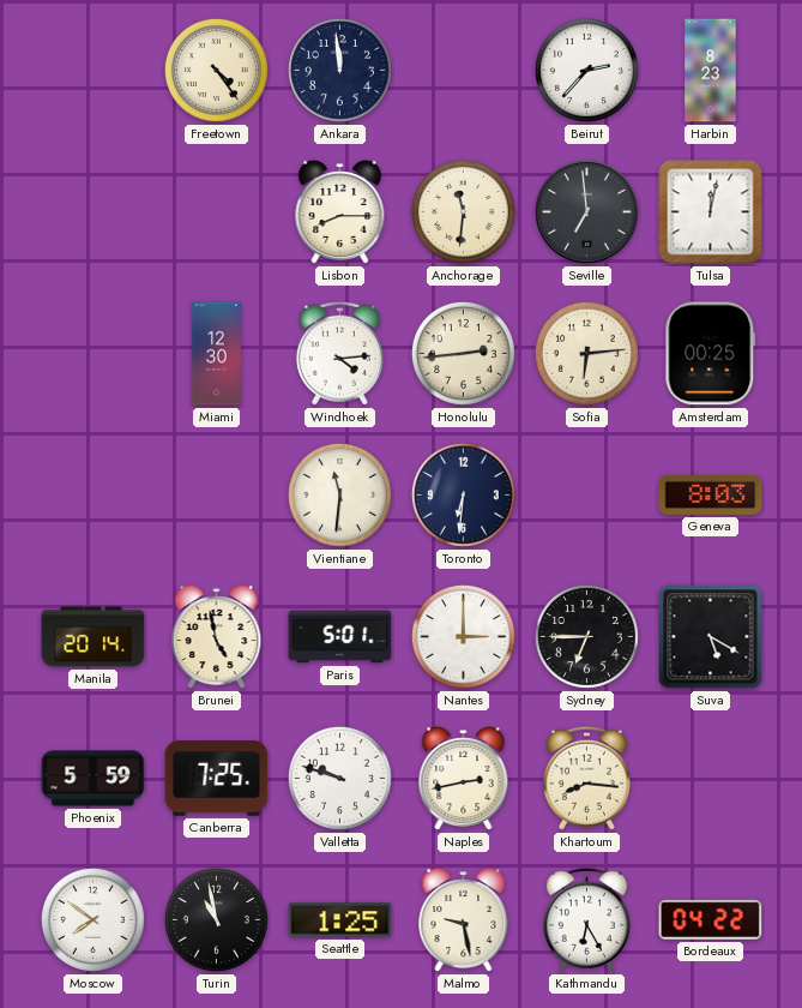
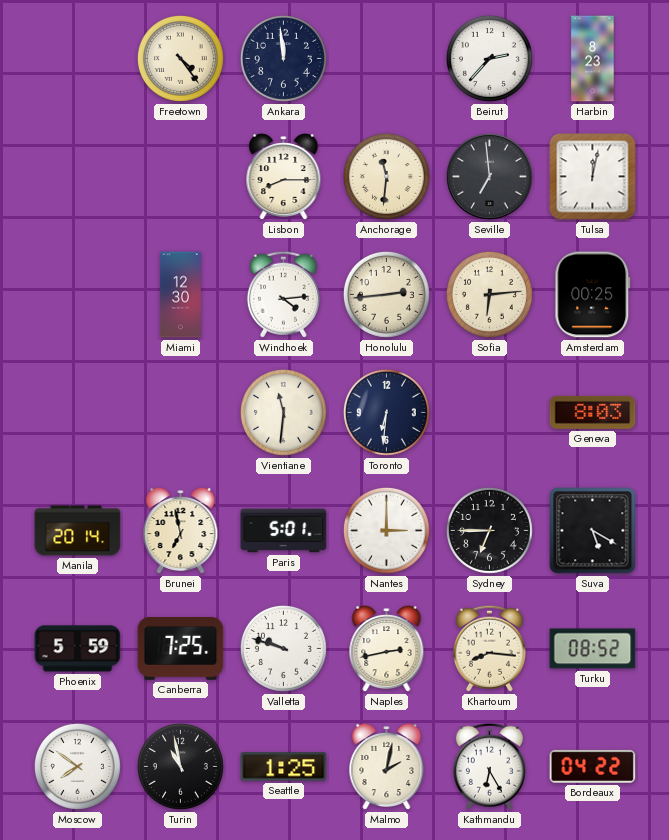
Brunei: 4:58 -> 6:58
Turku: none -> 08:52
Malmo: 9:28 -> 2:02
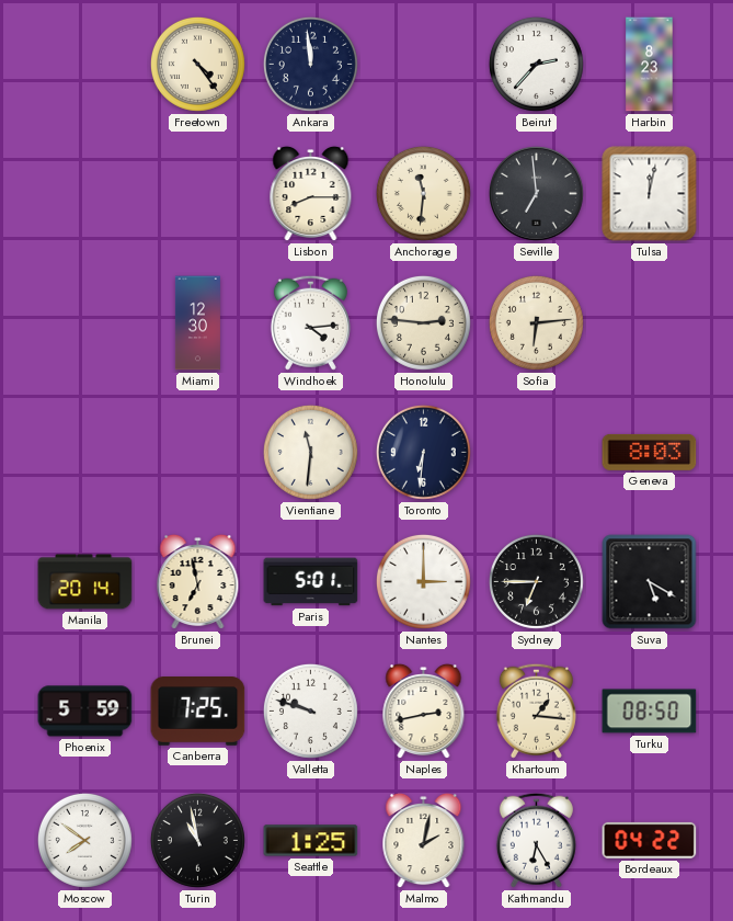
Honolulu: 2:44 -> 2:46
Amsterdam: 00:25 -> none
Khartoum: 8:16 -> 1:16
Turku: 08:52 -> 08:50
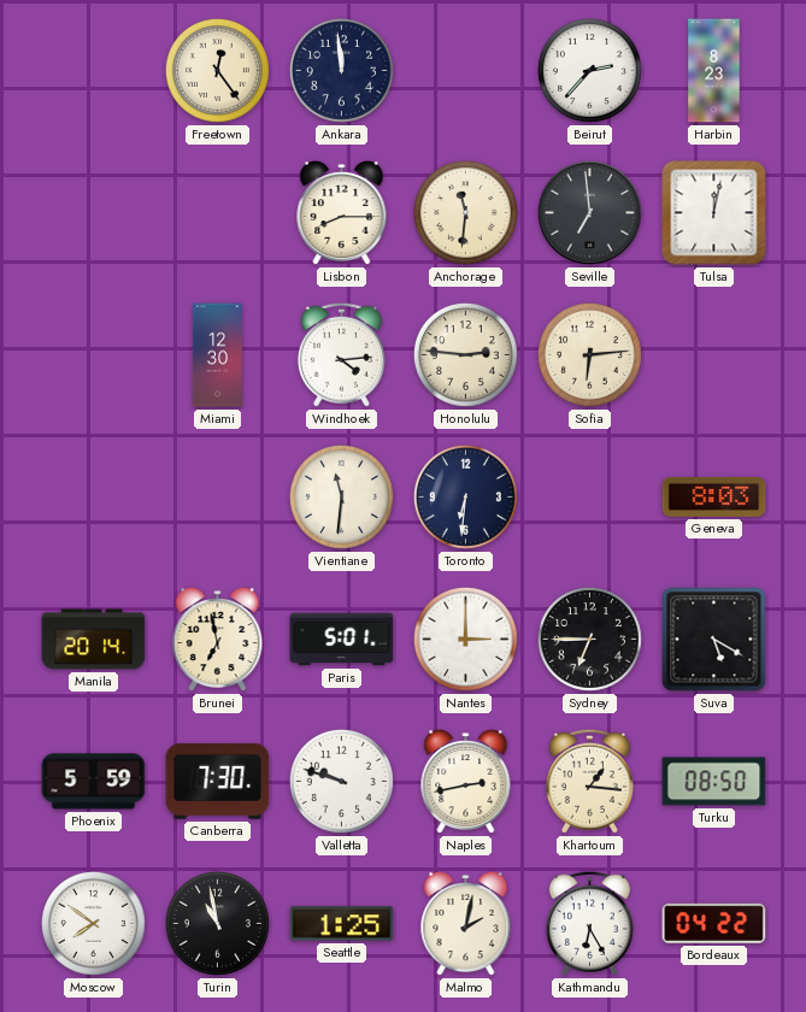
Freetown: 4:24 -> 12:24
Canberra: 7:25 -> 7:30
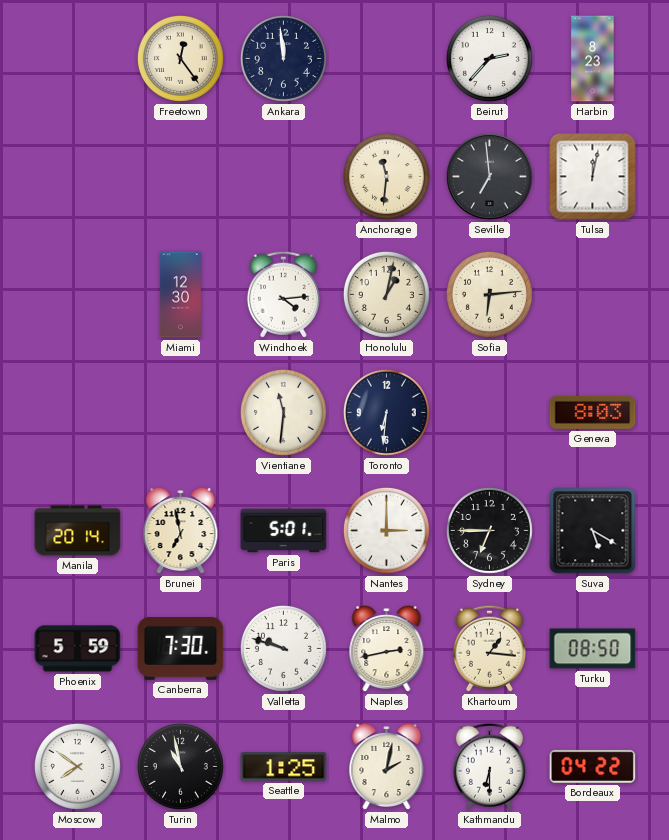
Lisbon: 8:15 -> none
Honolulu: 2:46 -> 1:02
Kathmandu: 6:25 -> 6:30
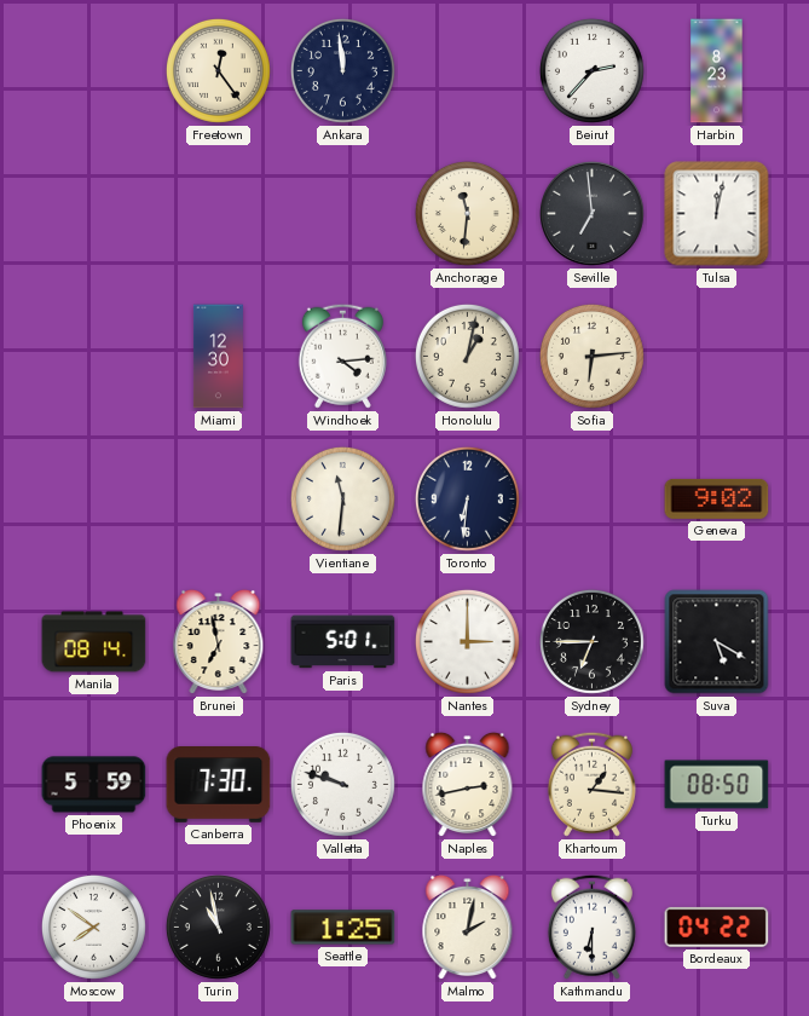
Geneva: 8:03 -> 9:02
Manila: 20:14 -> 08:14
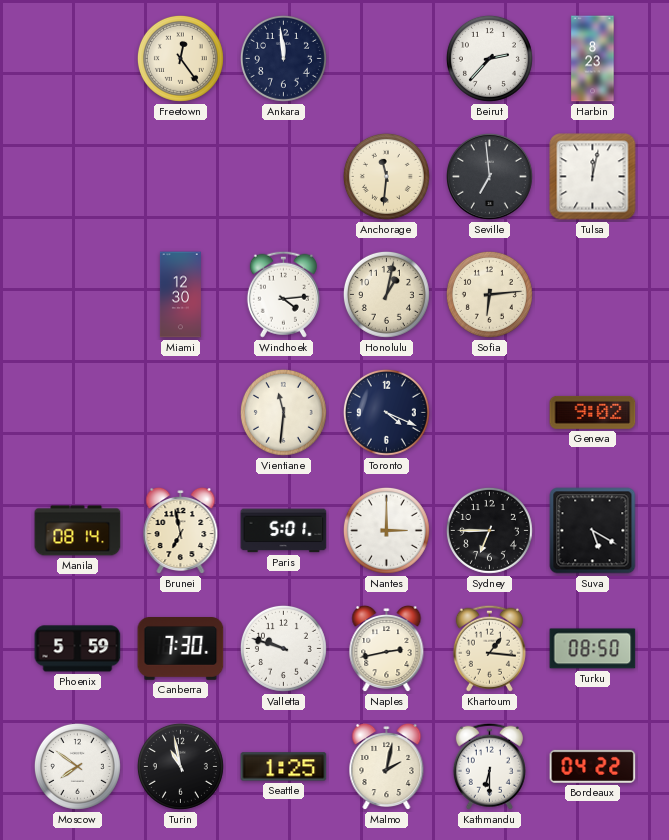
Toronto: 6:31 -> 4:19
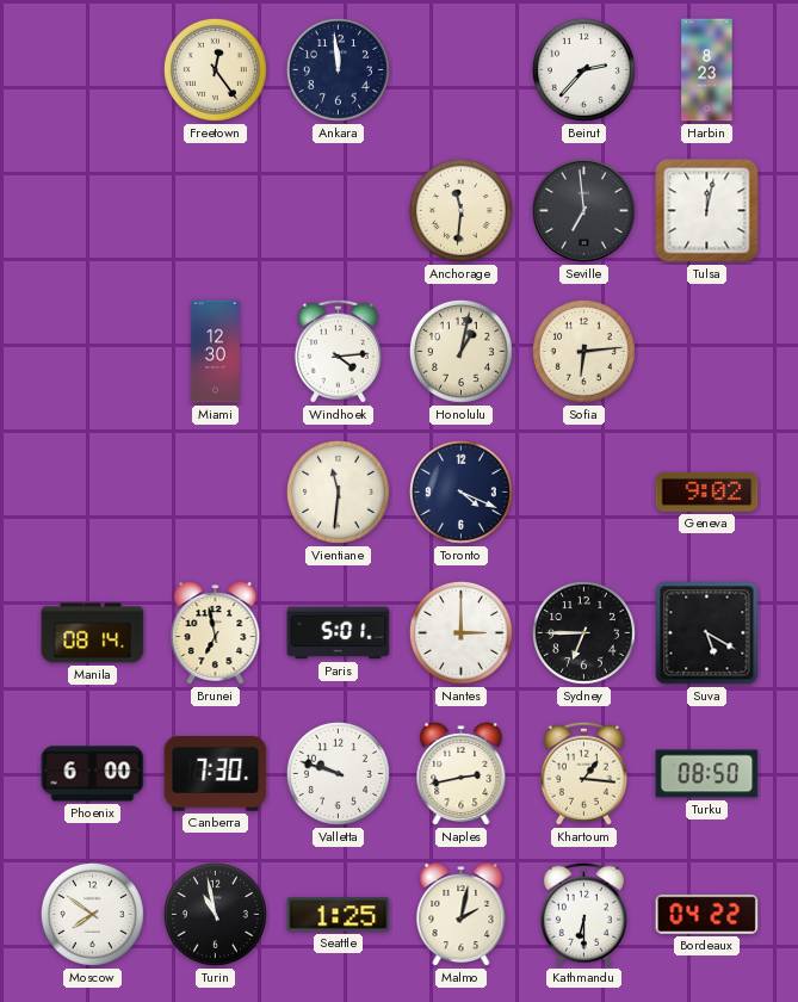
Phoenix: 5:59 -> 6:00
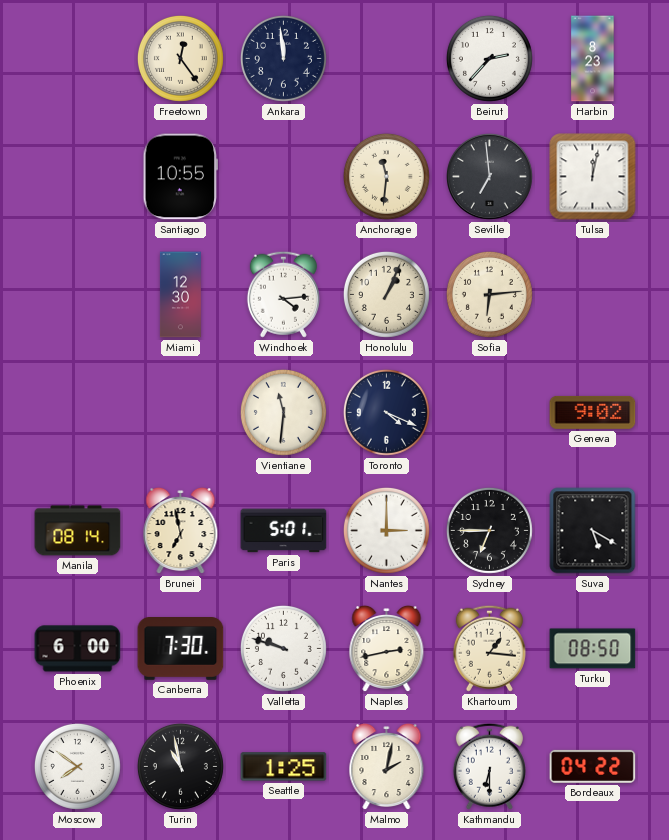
Santiago: none -> 10:55
Honolulu: 1:02 -> 1:04
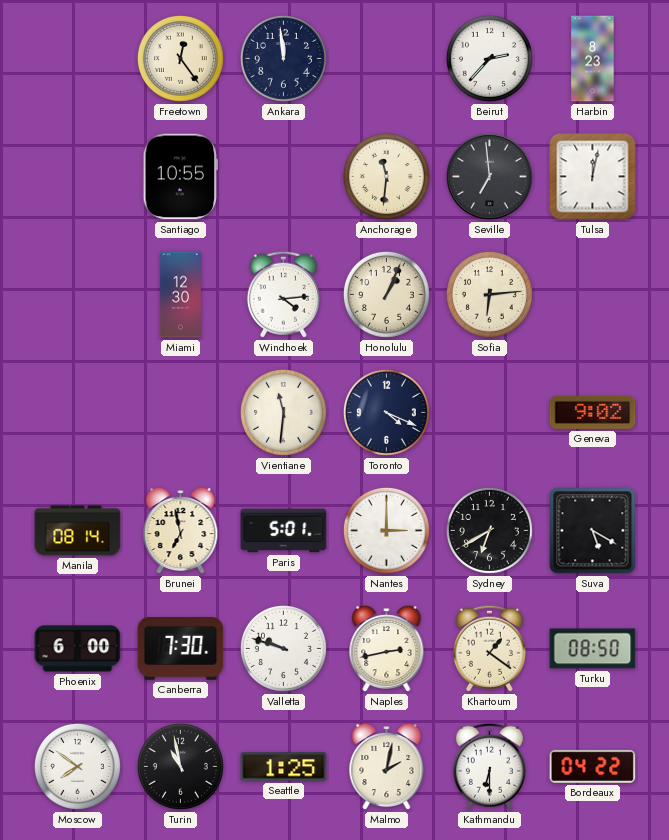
Sydney: 6:45 -> 6:40
Khartoum: 1:16 -> 1:21
